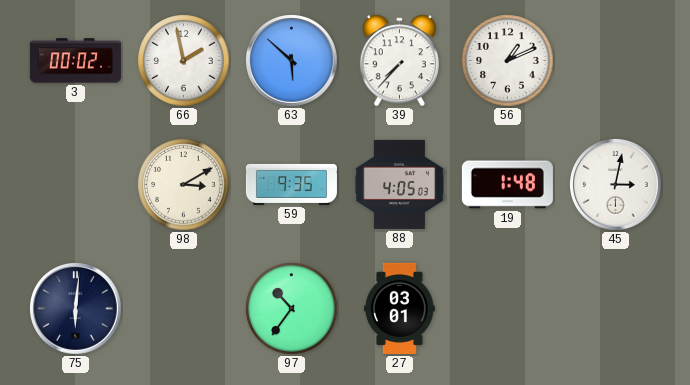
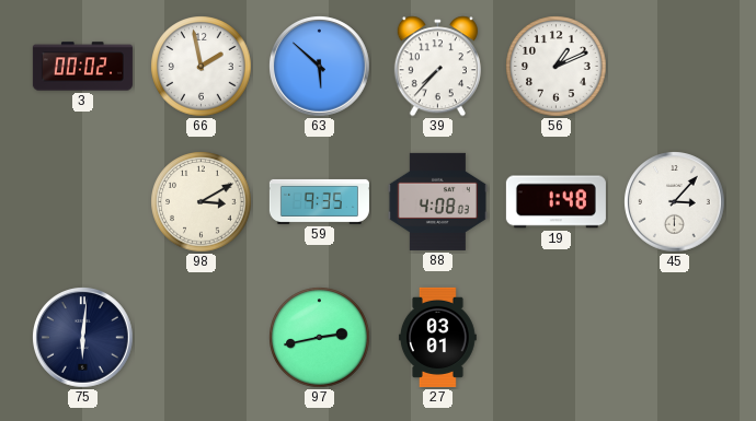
88: 4:05 -> 4:08
45: 3:02 -> 3:07
97: 10:36 -> 2:43
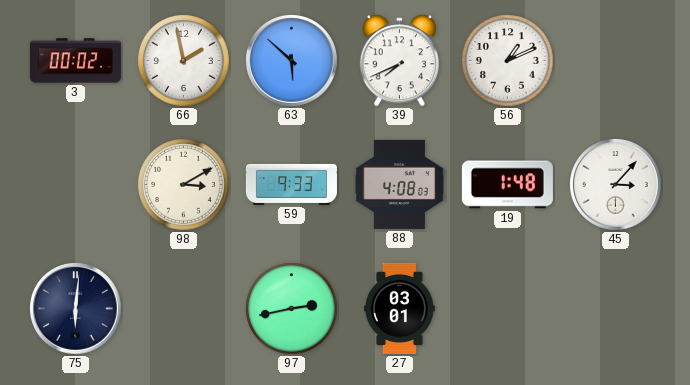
39: 7:37 -> 7:41
59: 9:35 -> 9:33
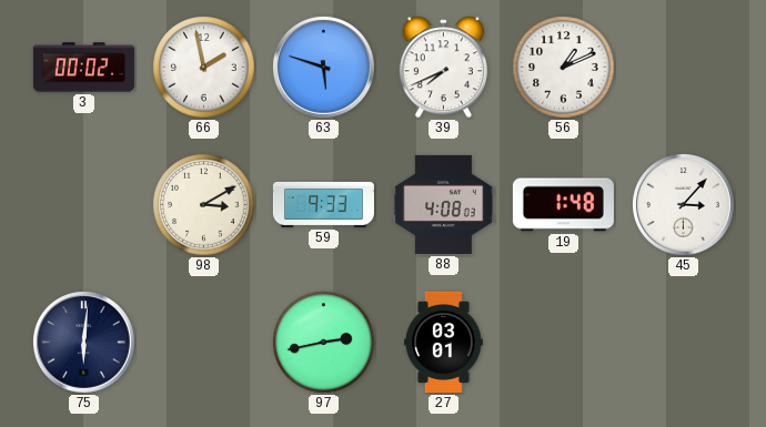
63: 5:52 -> 5:48
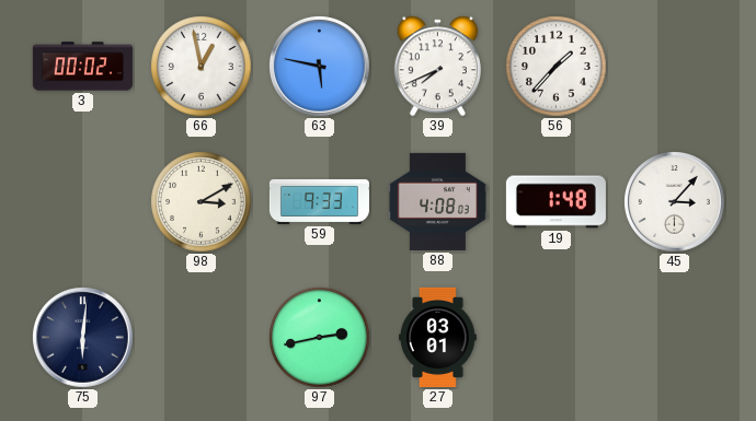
66: 1:58 -> 12:58
63: 5:48 -> 5:47
56: 1:11 -> 1:37
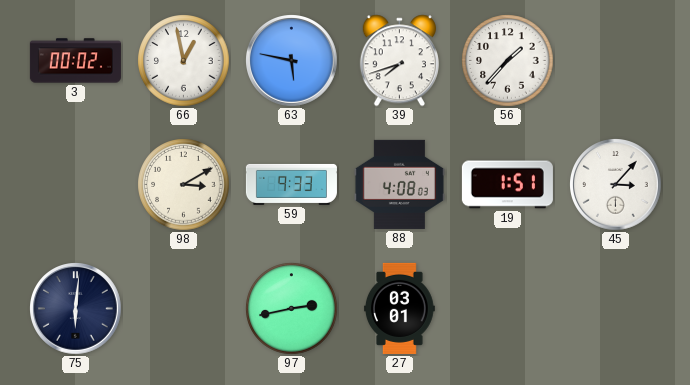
39: 7:41 -> 7:42
19: 1:48 -> 1:51
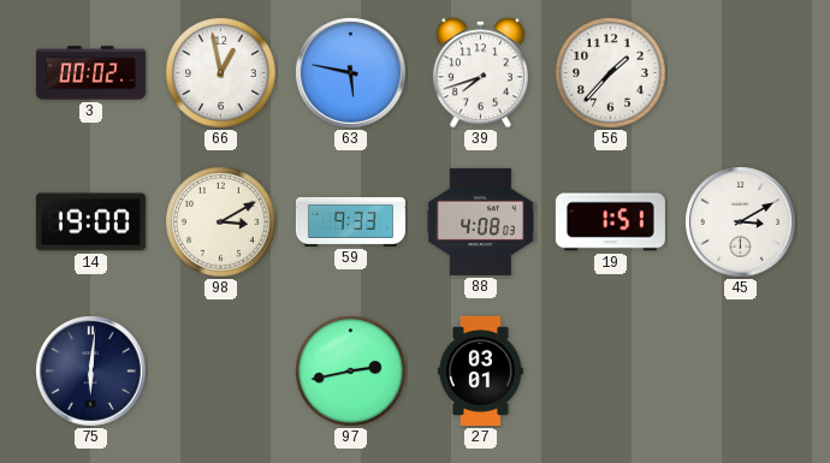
14: none -> 19:00
45: 3:07 -> 3:10
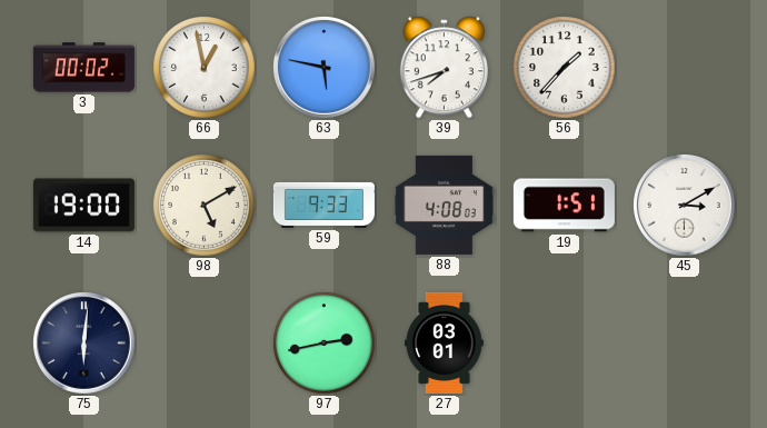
98: 3:10 -> 5:10
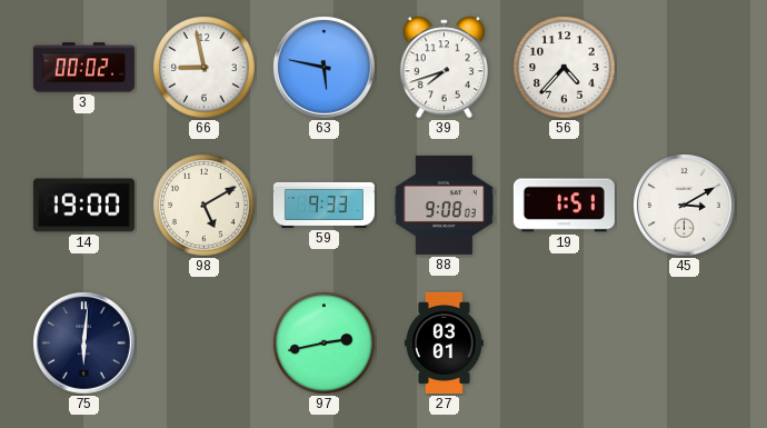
66: 12:58 -> 8:58
56: 1:37 -> 4:37
88: 4:08 -> 9:08
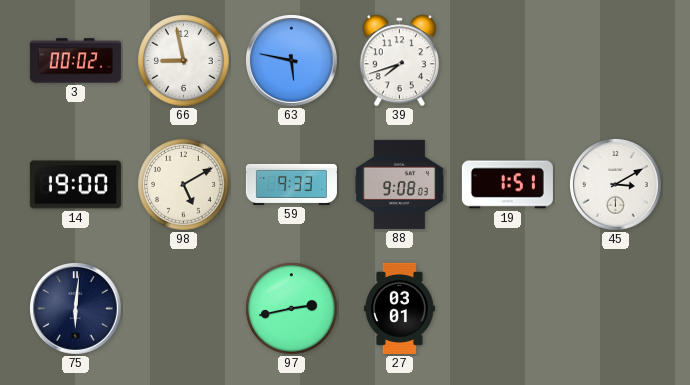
56: 4:37 -> none
